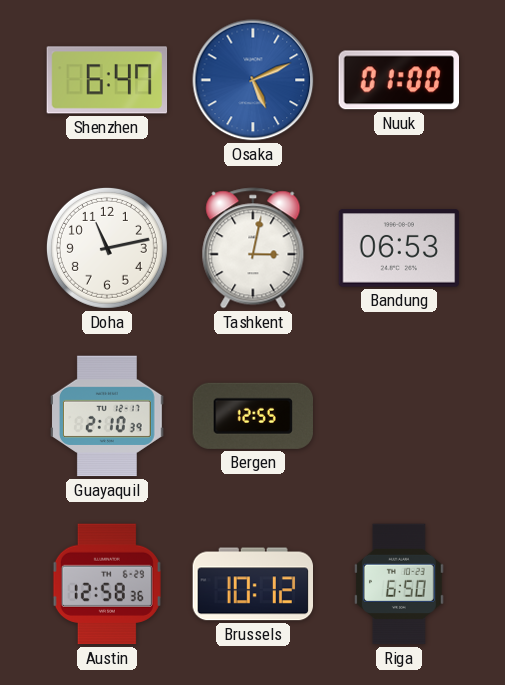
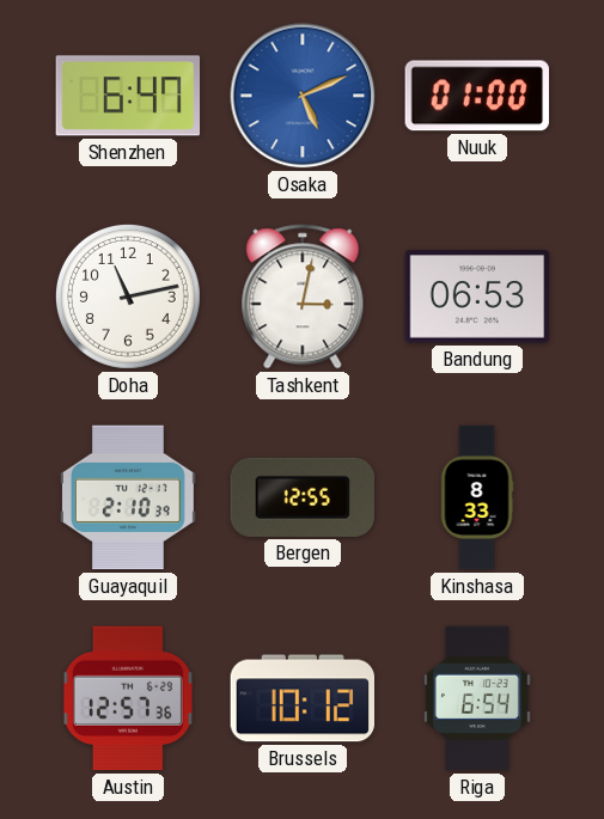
Kinshasa: none -> 8:33
Austin: 12:58 -> 12:57
Riga: 6:50 -> 6:54
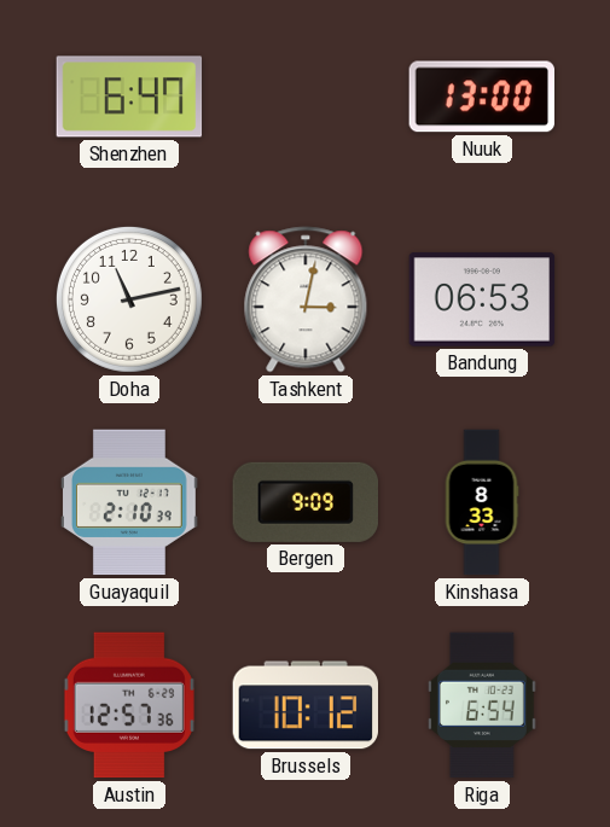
Osaka: 5:11 -> none
Nuuk: 01:00 -> 13:00
Bergen: 12:55 -> 9:09
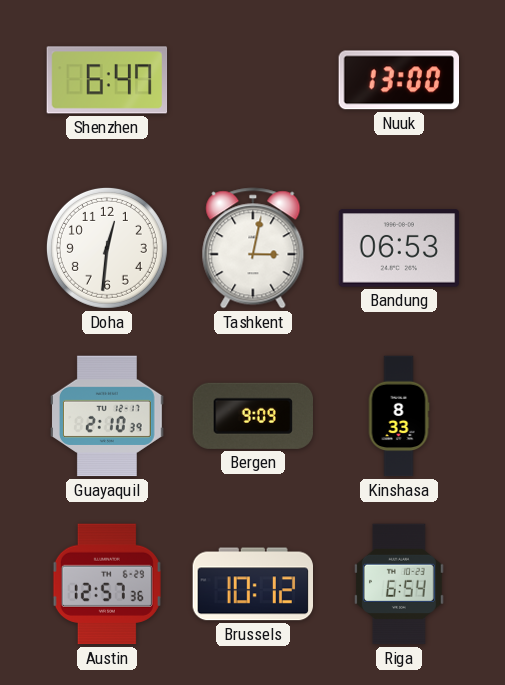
Doha: 11:13 -> 12:31
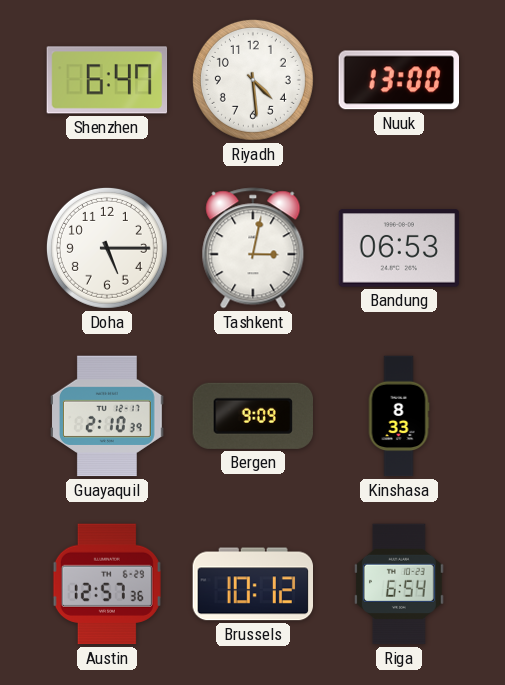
Riyadh: none -> 4:29
Doha: 12:31 -> 5:15
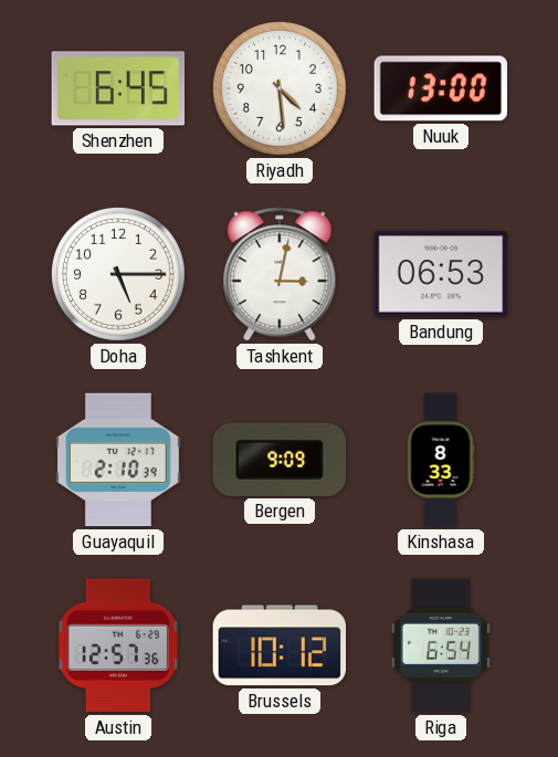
Shenzhen: 6:47 -> 6:45
